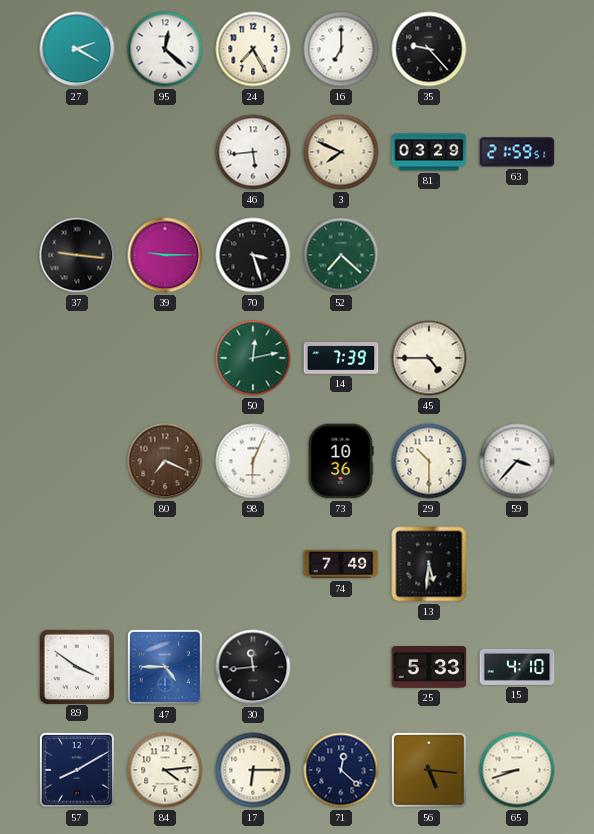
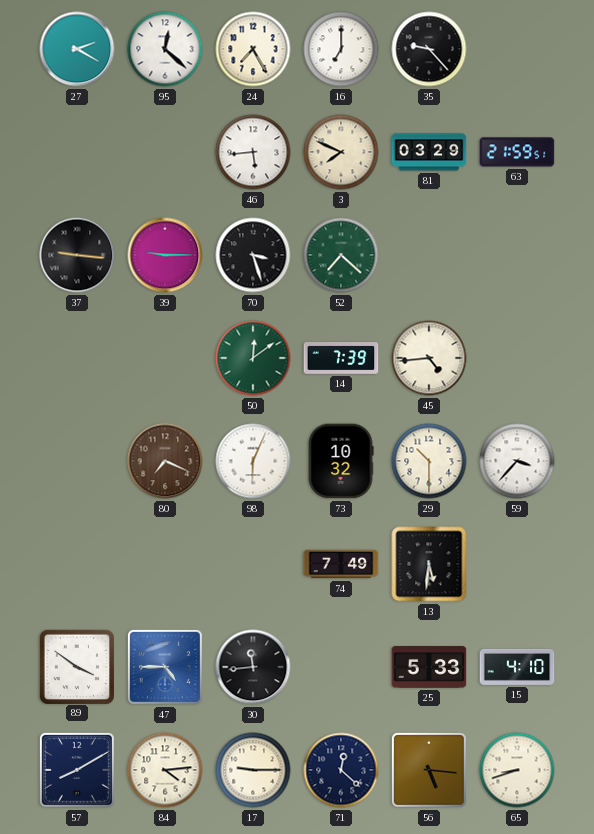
50: 12:13 -> 12:09
45: 4:45 -> 4:44
73: 10:36 -> 10:32
17: 6:15 -> 9:15
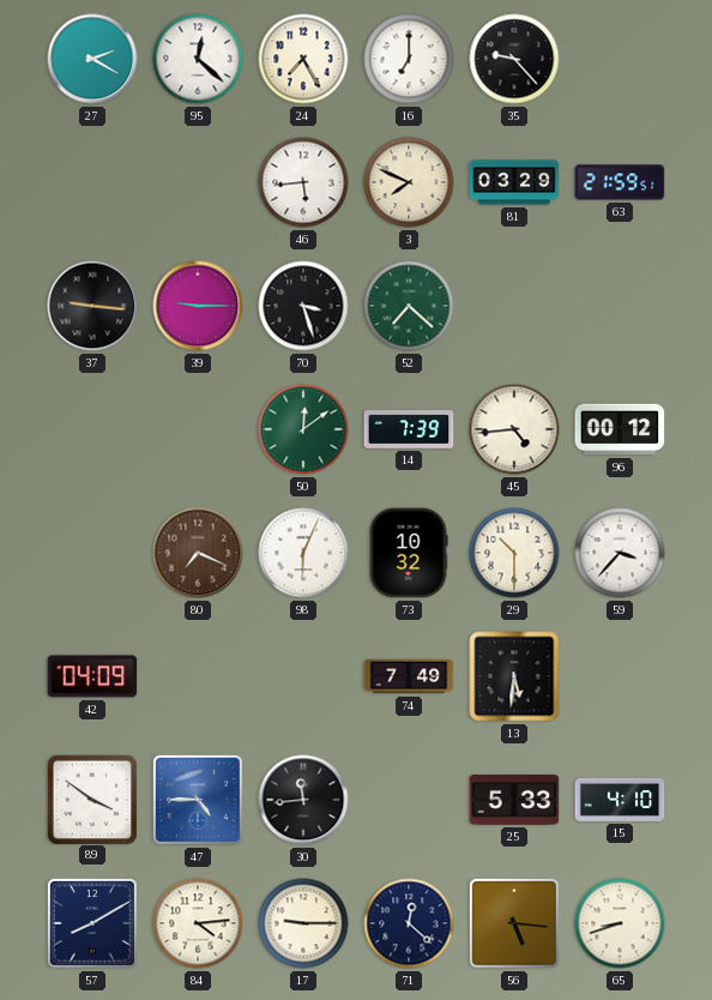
96: none -> 00:12
42: none -> 04:09
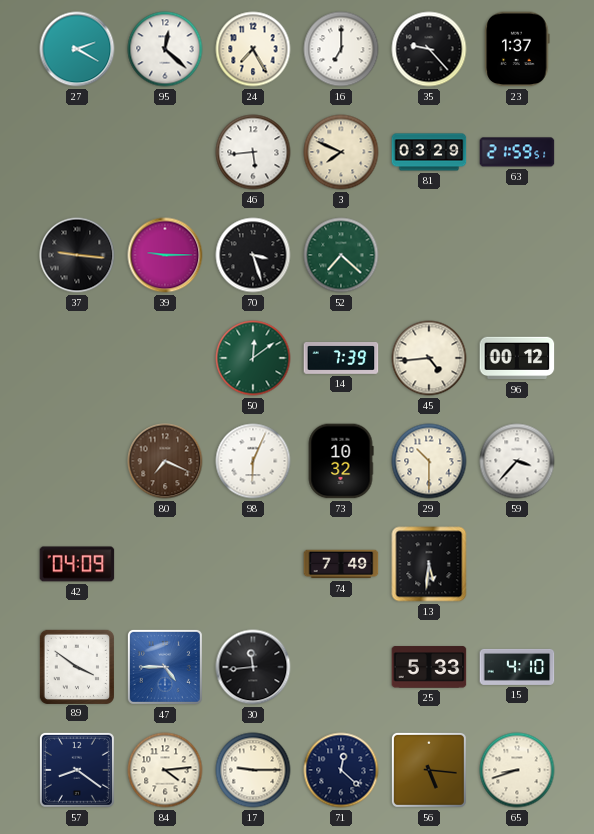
23: none -> 1:37
57: 8:10 -> 8:21
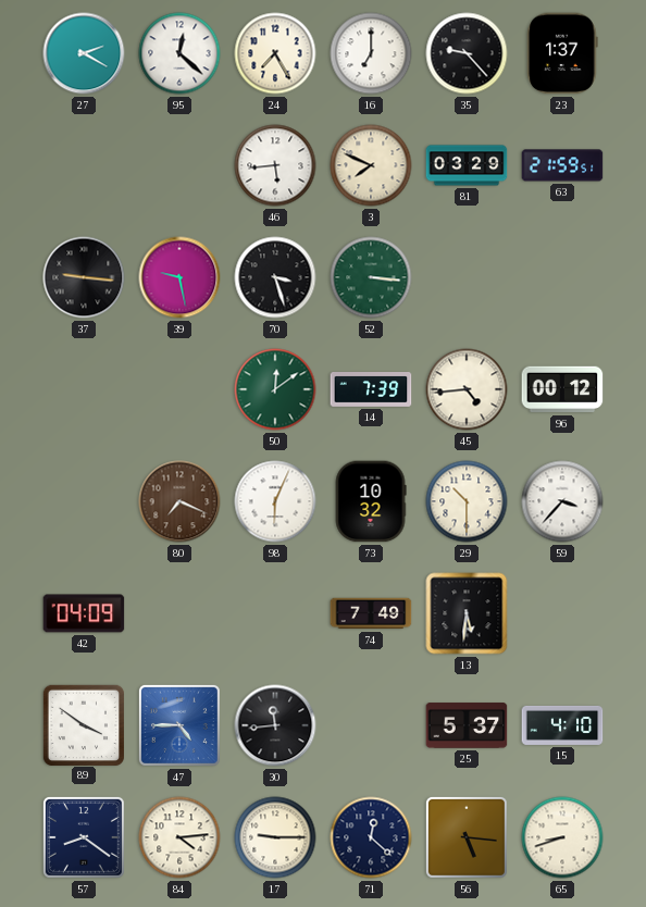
39: 9:15 -> 9:28
52: 7:22 -> 3:16
25: 5:33 -> 5:37
